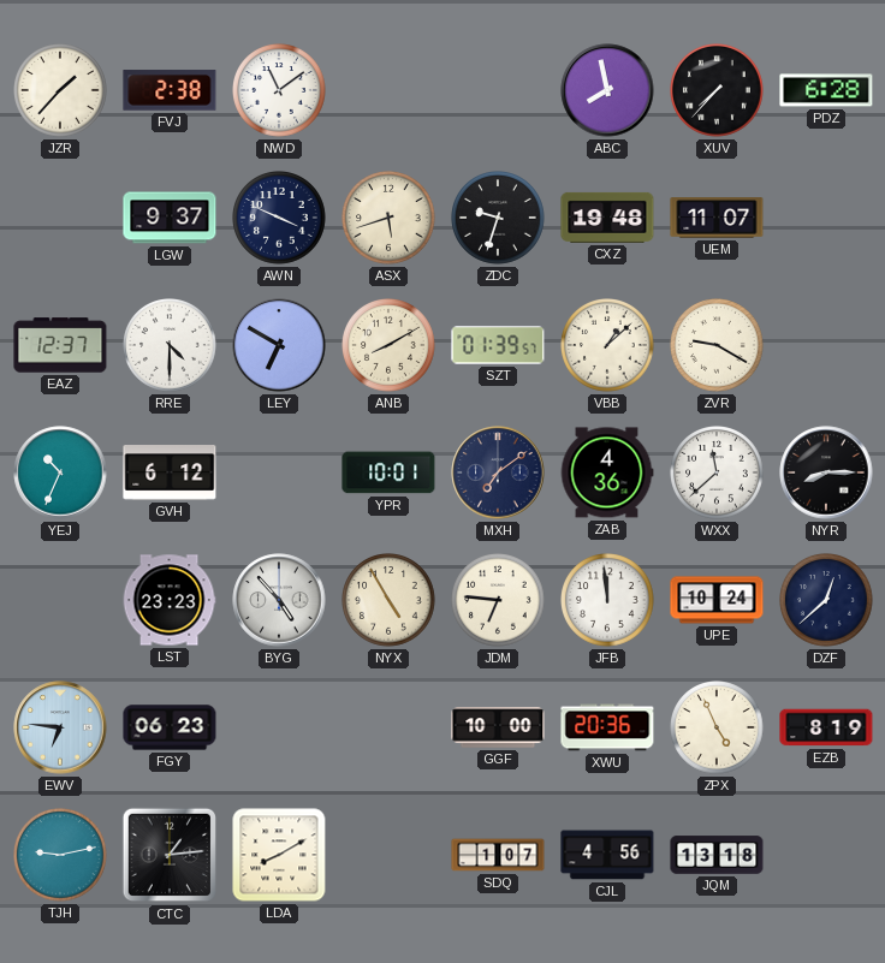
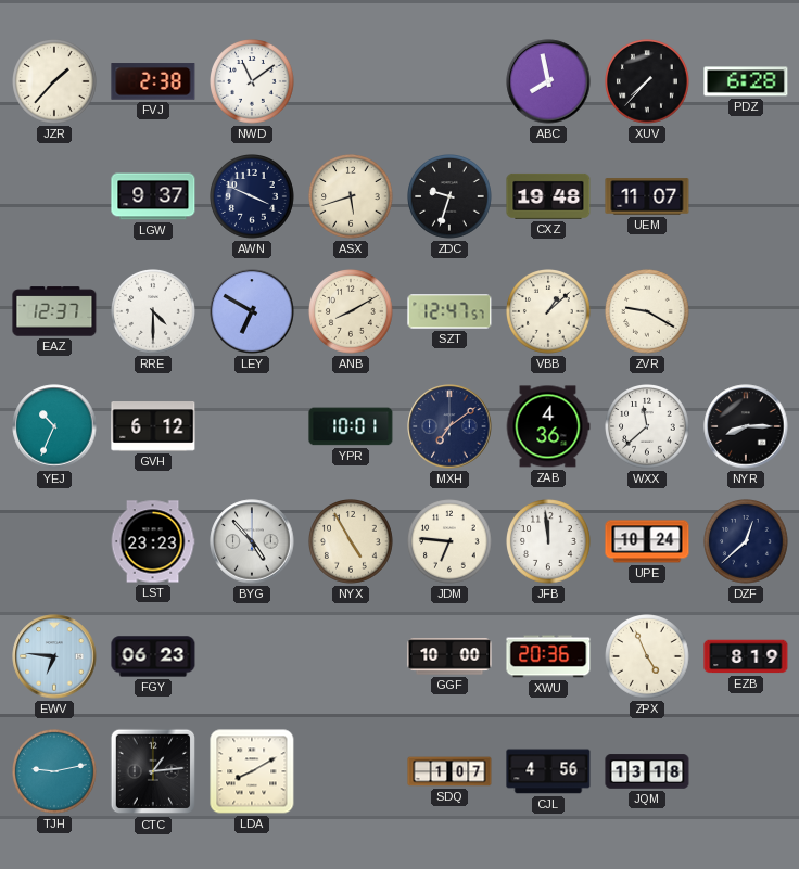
SZT: 01:39 -> 12:47
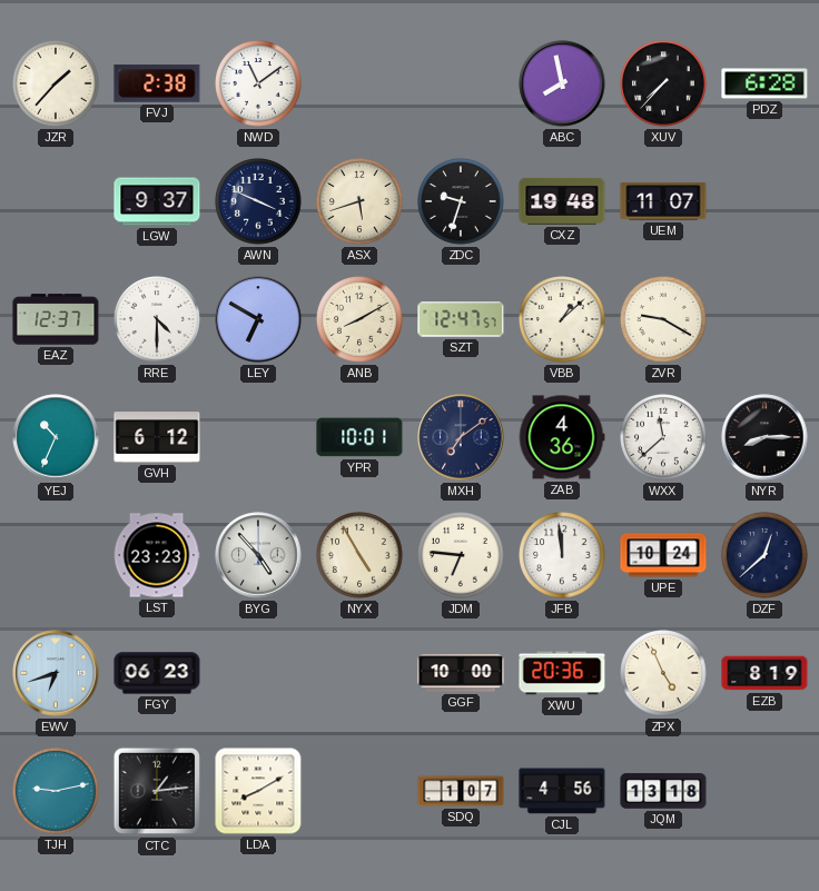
EWV: 6:46 -> 6:42
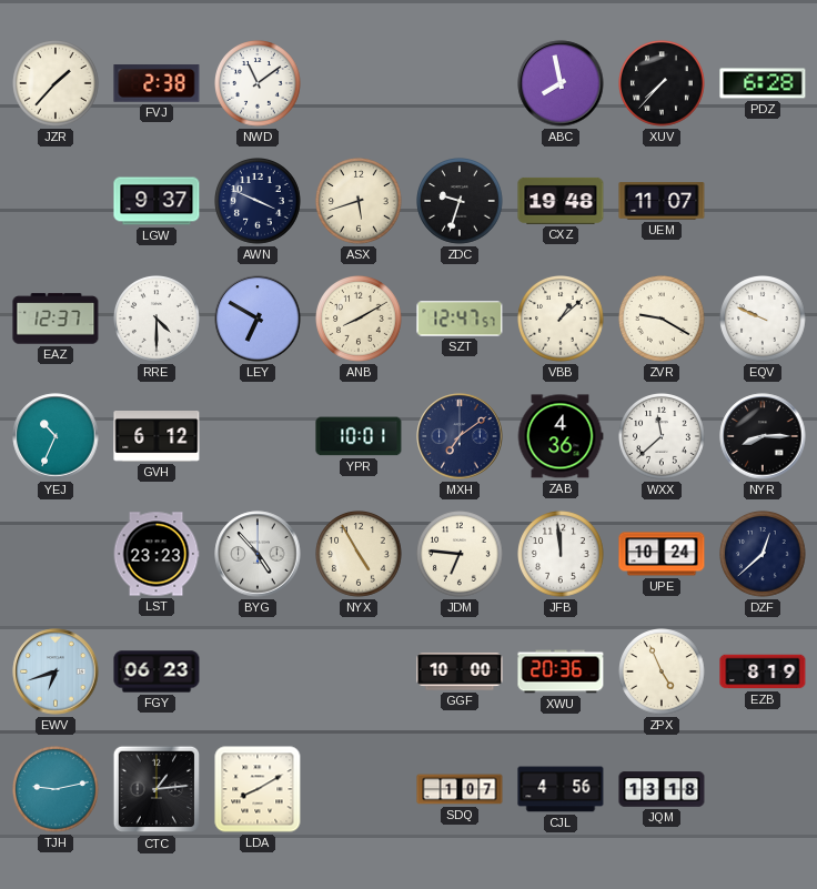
EQV: none -> 9:49
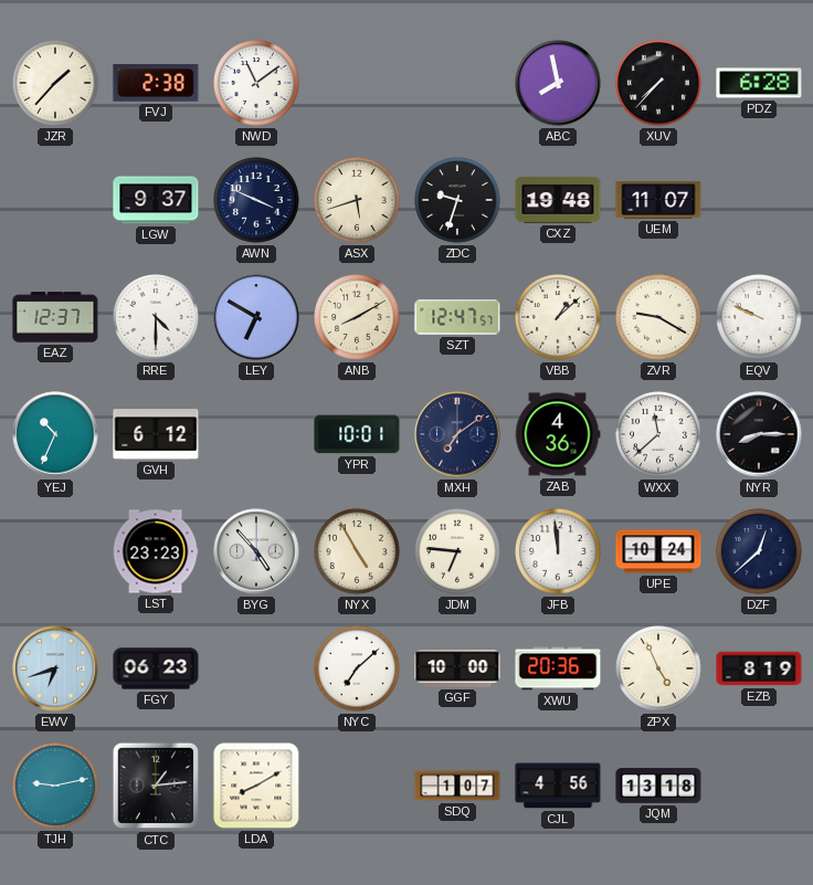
NYC: none -> 7:08
